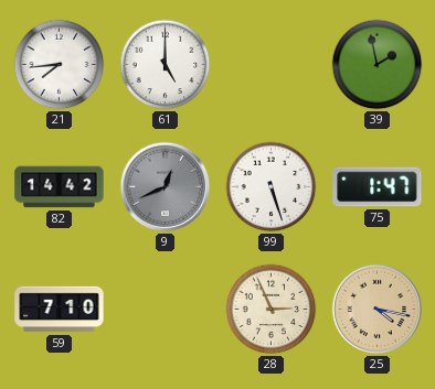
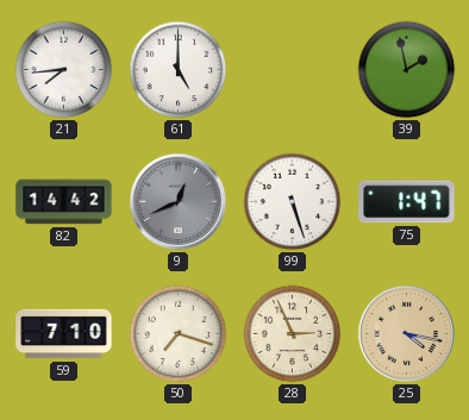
50: none -> 7:18
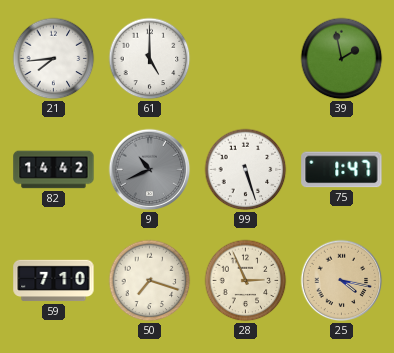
9: 12:41 -> 10:41
